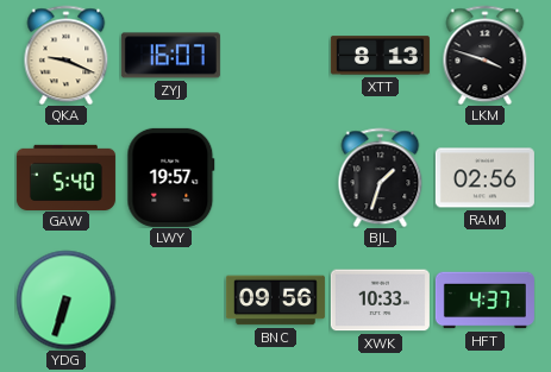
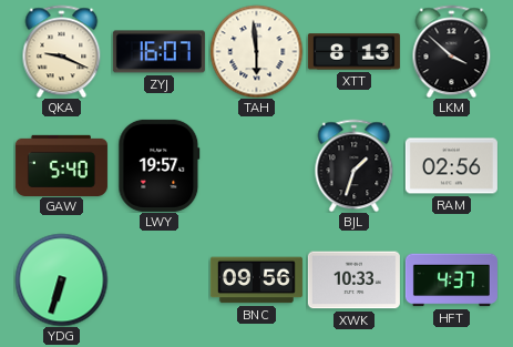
TAH: none -> 5:59
LKM: 3:48 -> 3:52
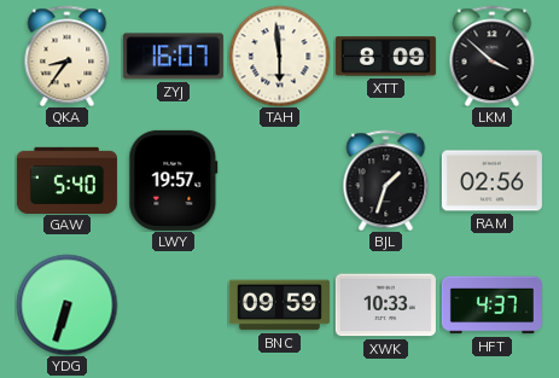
QKA: 9:19 -> 8:36
XTT: 8:13 -> 8:09
BNC: 09:56 -> 09:59
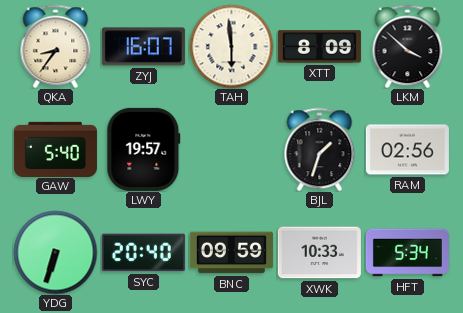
SYC: none -> 20:40
HFT: 4:37 -> 5:34
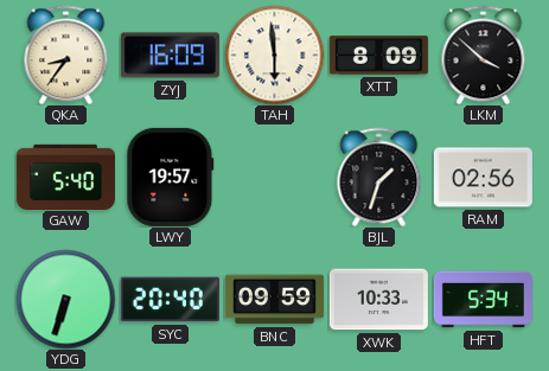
ZYJ: 16:07 -> 16:09
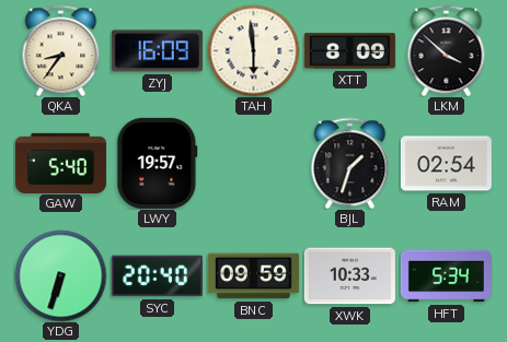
RAM: 02:56 -> 02:54
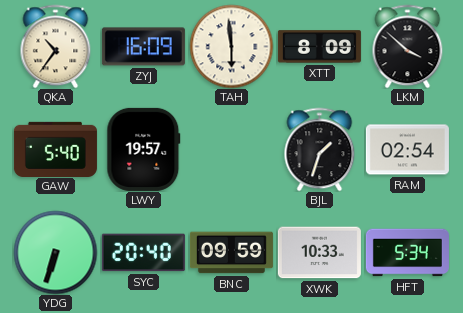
QKA: 8:36 -> 10:36
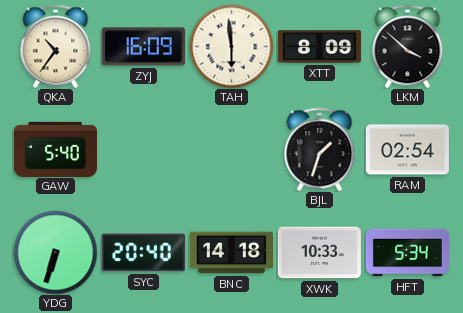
LWY: 19:57 -> none
BNC: 09:59 -> 14:18
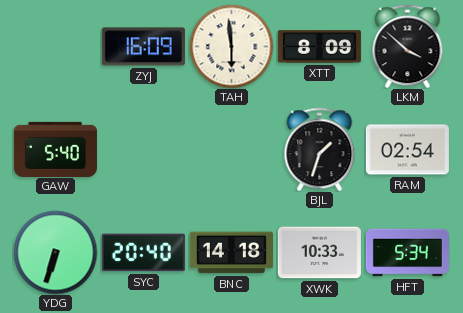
QKA: 10:36 -> none
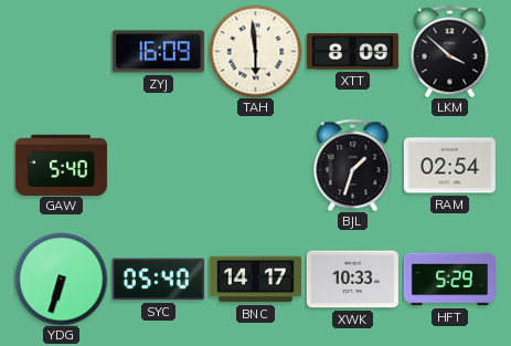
SYC: 20:40 -> 05:40
BNC: 14:18 -> 14:17
HFT: 5:34 -> 5:29
